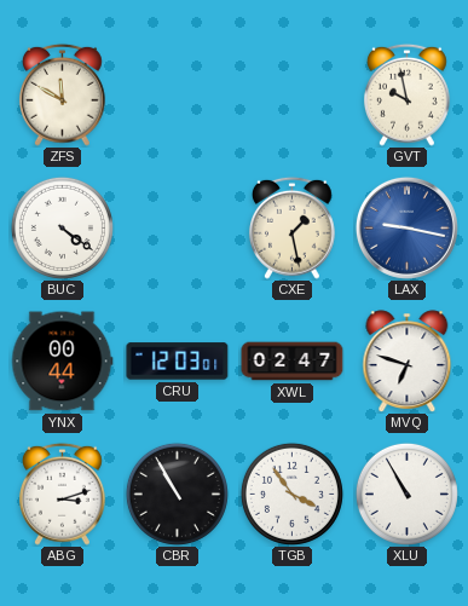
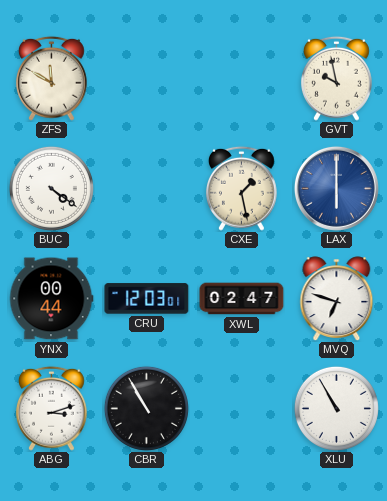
LAX: 9:17 -> 6:00
TGB: 3:54 -> none
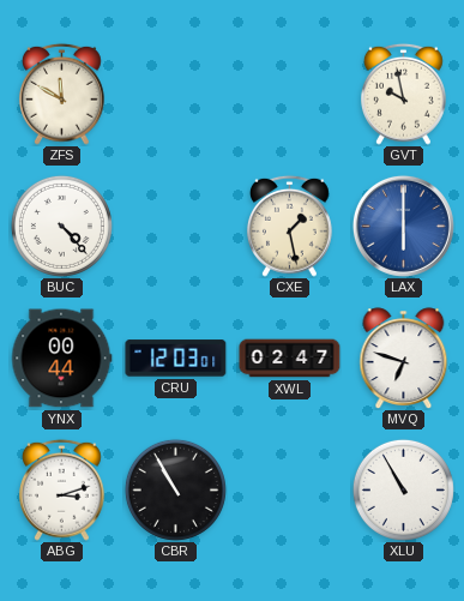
BUC: 4:21 -> 4:23
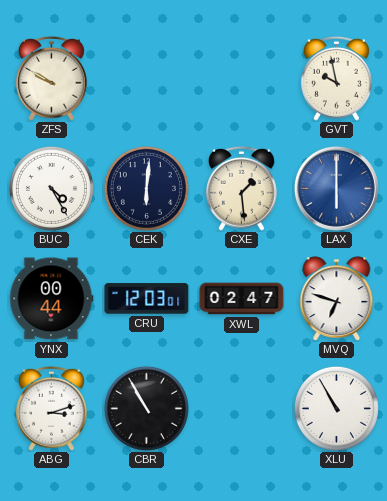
ZFS: 11:50 -> 9:50
BUC: 4:23 -> 4:25
CEK: none -> 6:01
CXE: 1:28 -> 1:29
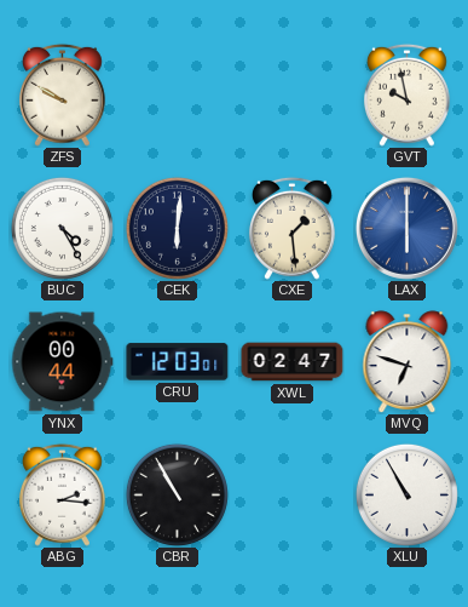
ABG: 3:12 -> 2:16
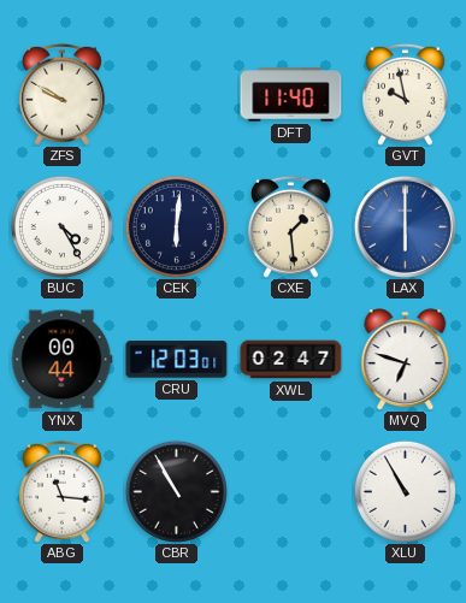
DFT: none -> 11:40
ABG: 2:16 -> 11:16
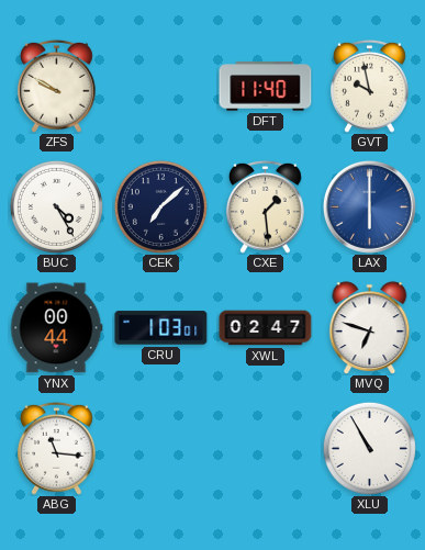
CEK: 6:01 -> 7:08
CRU: 12:03 -> 1:03
CBR: 10:55 -> none
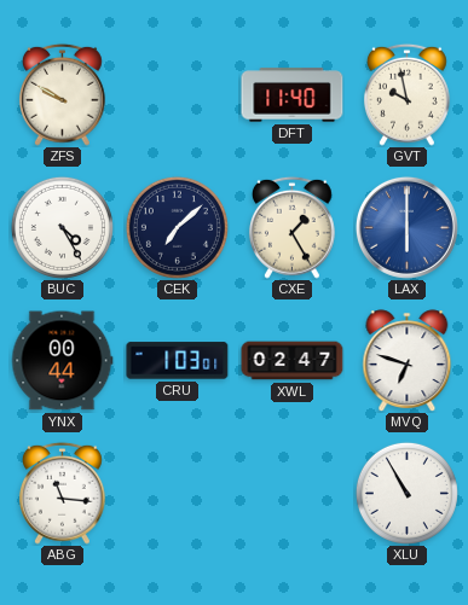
CXE: 1:29 -> 1:25
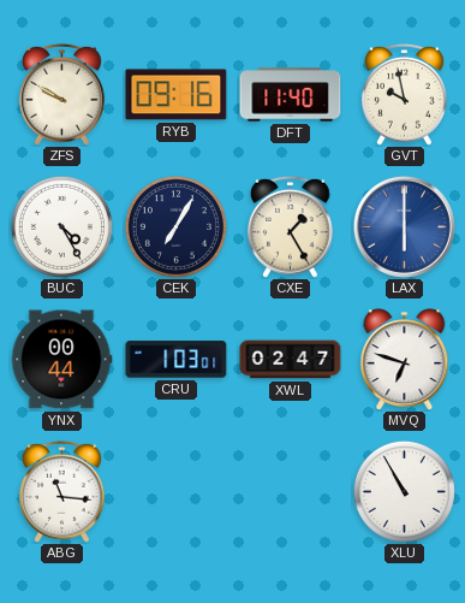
RYB: none -> 09:16
CEK: 7:08 -> 7:05
